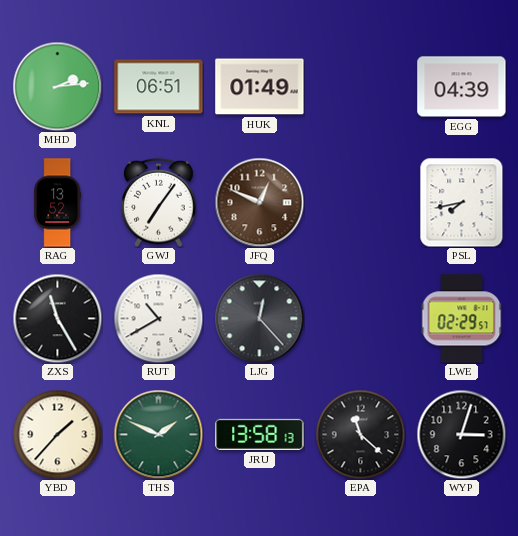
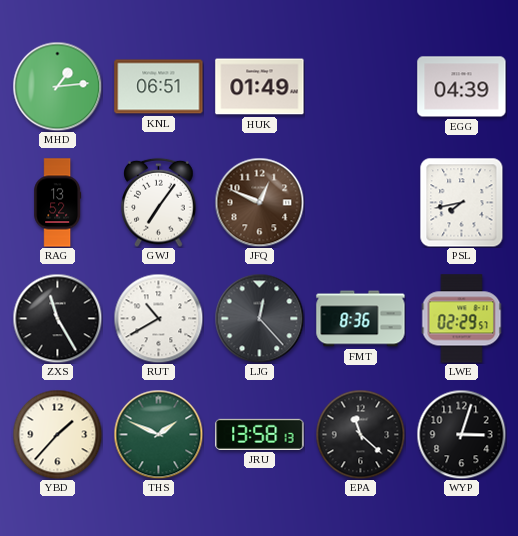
MHD: 2:14 -> 1:14
FMT: none -> 8:36
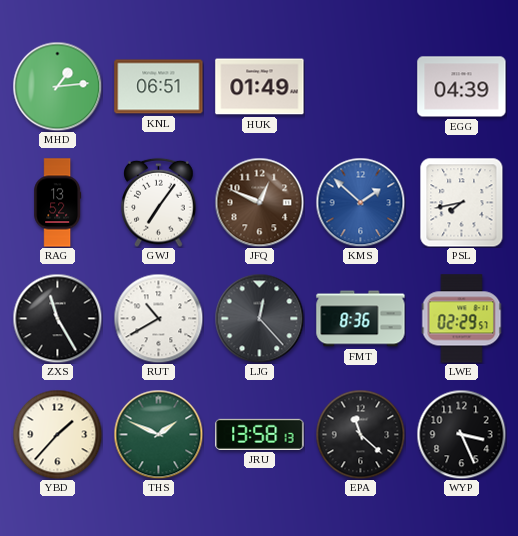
KMS: none -> 1:52
WYP: 3:03 -> 3:26
